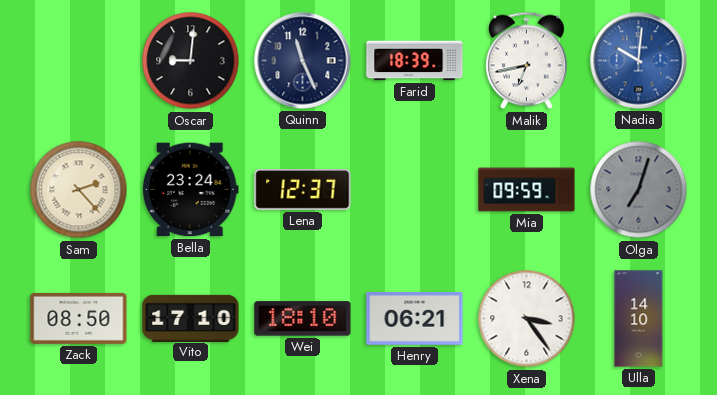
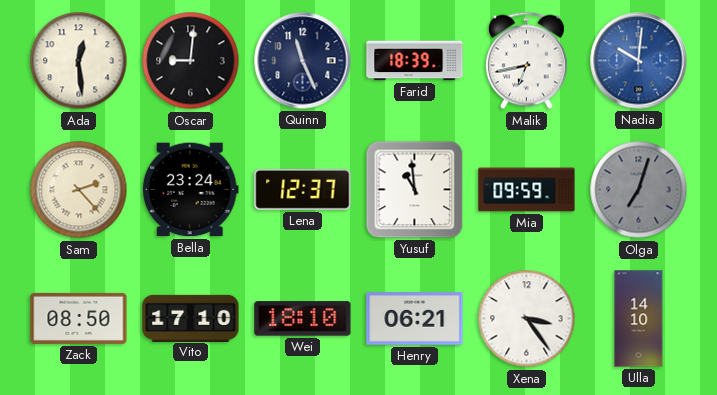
Ada: none -> 12:29
Yusuf: none -> 10:59
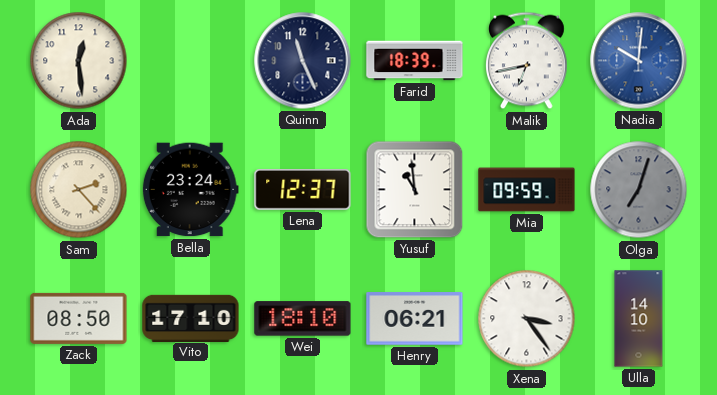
Oscar: 9:01 -> none
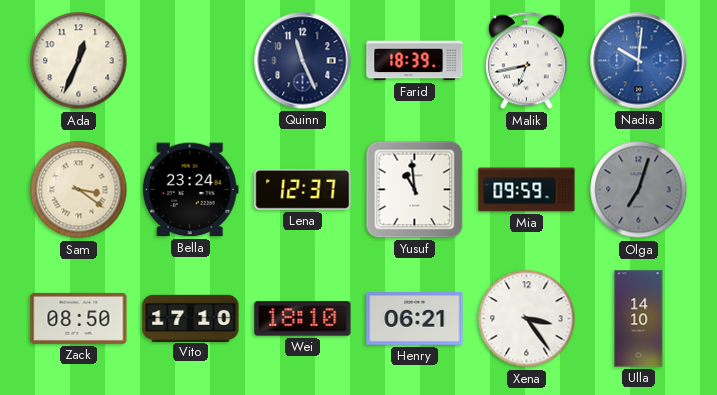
Ada: 12:29 -> 12:34
Sam: 2:23 -> 3:21
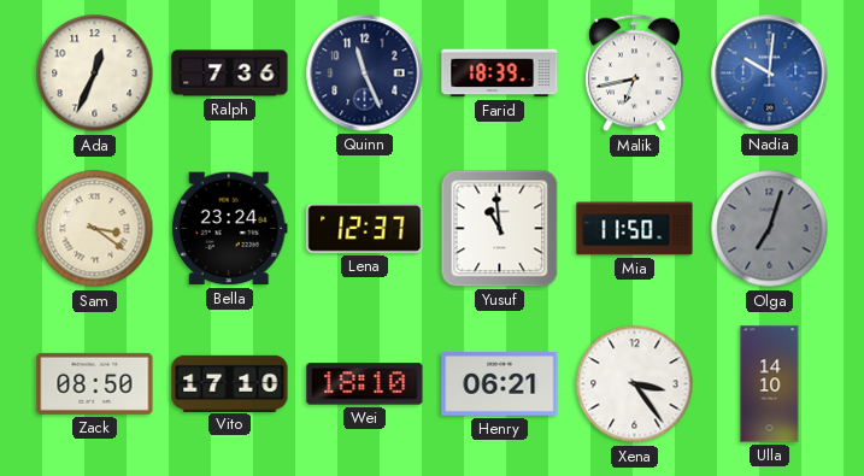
Ralph: none -> 7:36
Mia: 09:59 -> 11:50
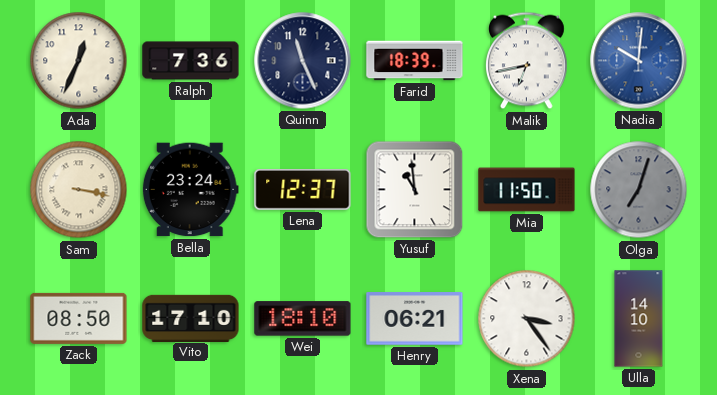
Sam: 3:21 -> 3:17
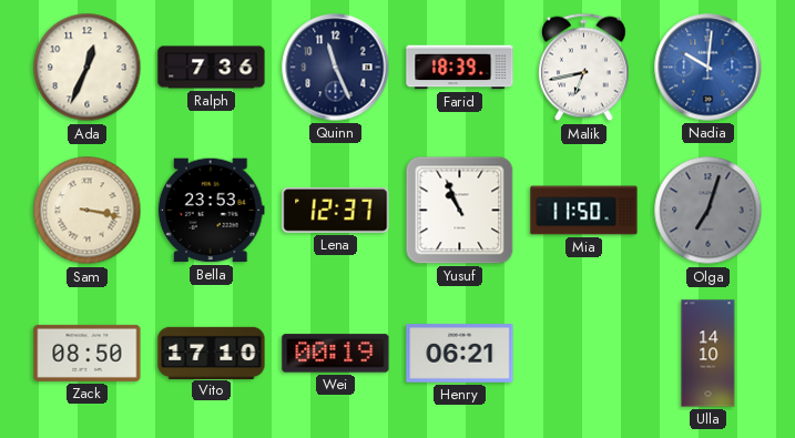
Bella: 23:24 -> 23:53
Yusuf: 10:59 -> 10:56
Wei: 18:10 -> 00:19
Xena: 3:24 -> none
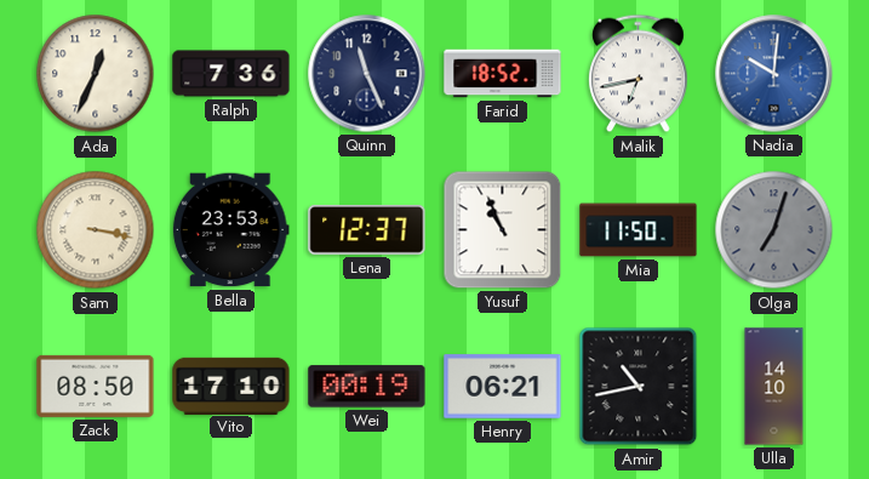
Farid: 18:39 -> 18:52
Amir: none -> 10:43
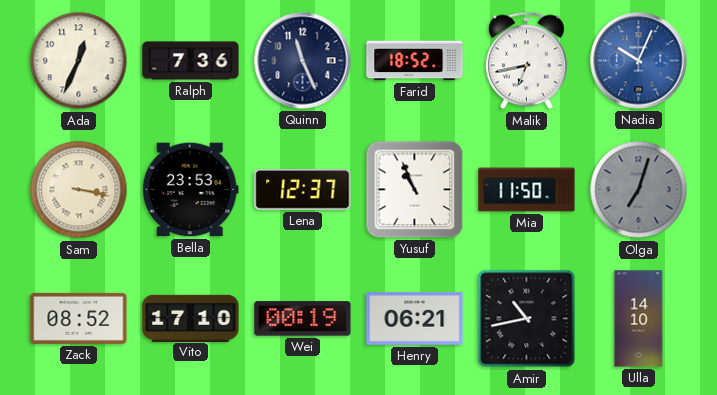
Nadia: 10:01 -> 10:04
Zack: 08:50 -> 08:52
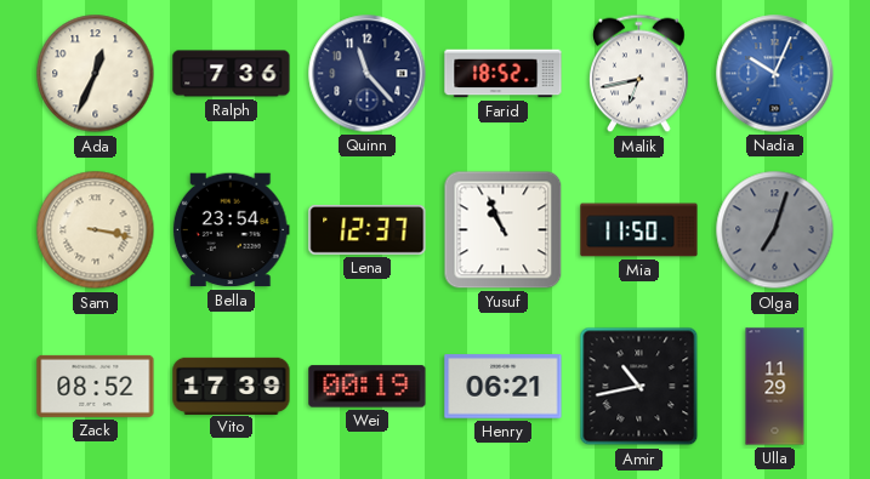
Quinn: 11:26 -> 11:23
Bella: 23:53 -> 23:54
Vito: 17:10 -> 17:39
Ulla: 14:10 -> 11:29
